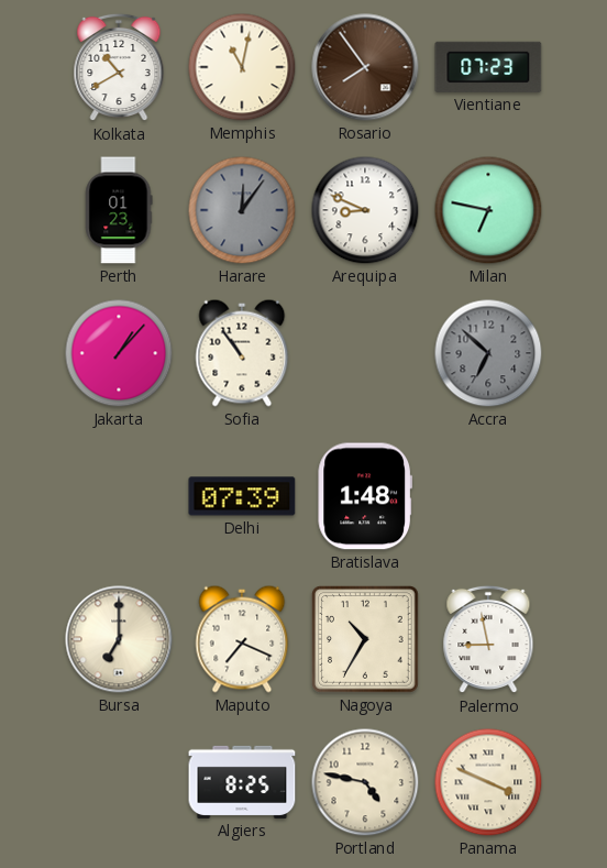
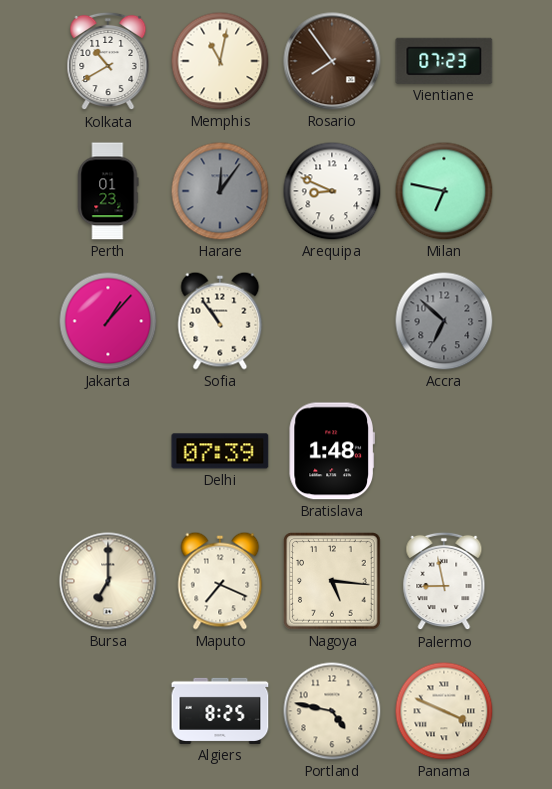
Nagoya: 10:35 -> 5:16
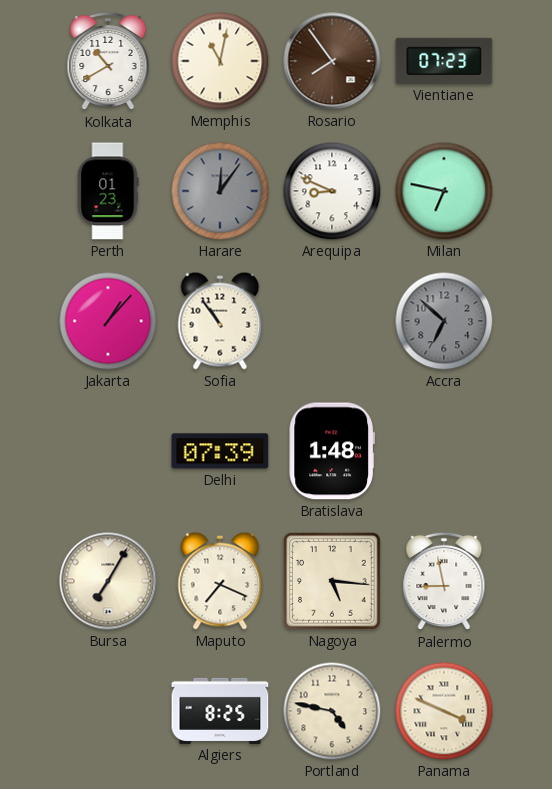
Bursa: 7:00 -> 7:05
